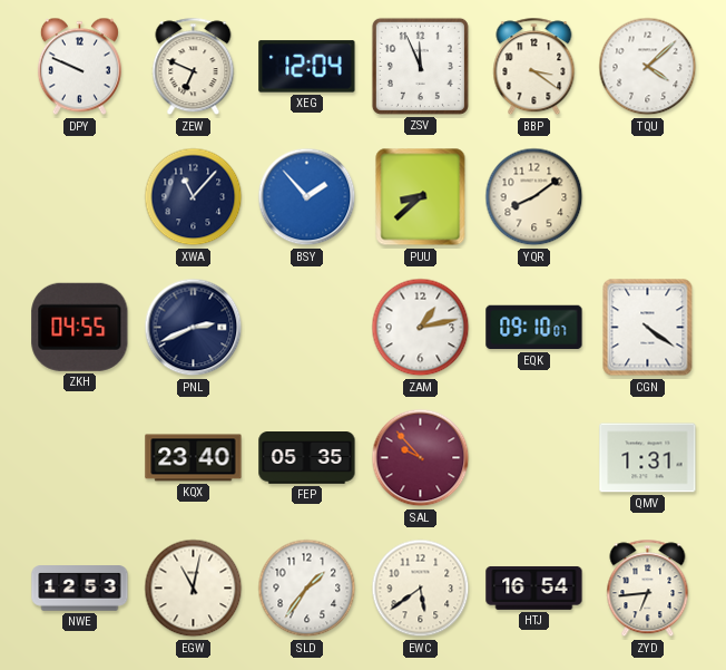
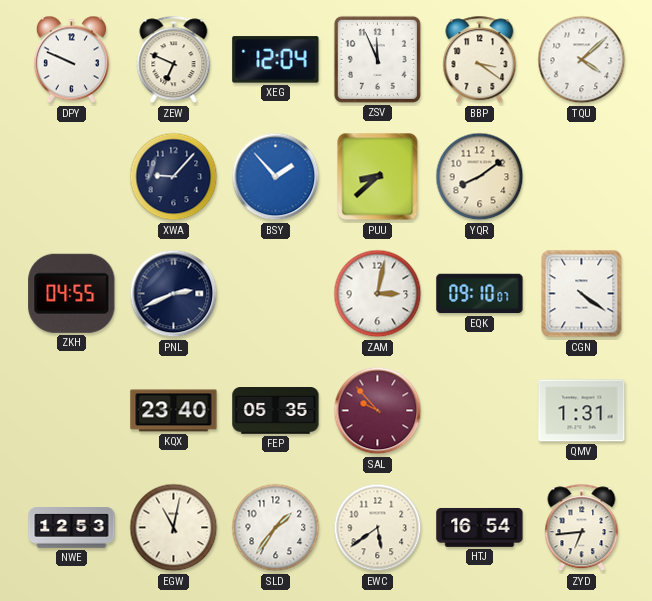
XWA: 11:07 -> 9:07
ZAM: 1:13 -> 3:02
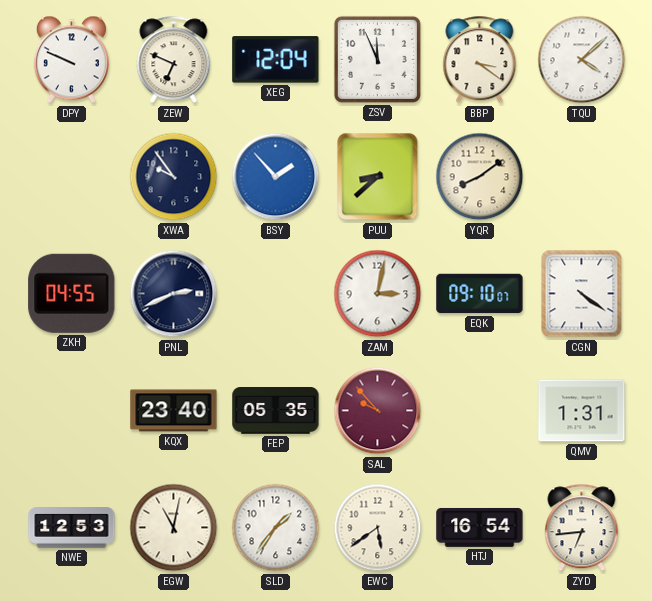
XWA: 9:07 -> 9:54
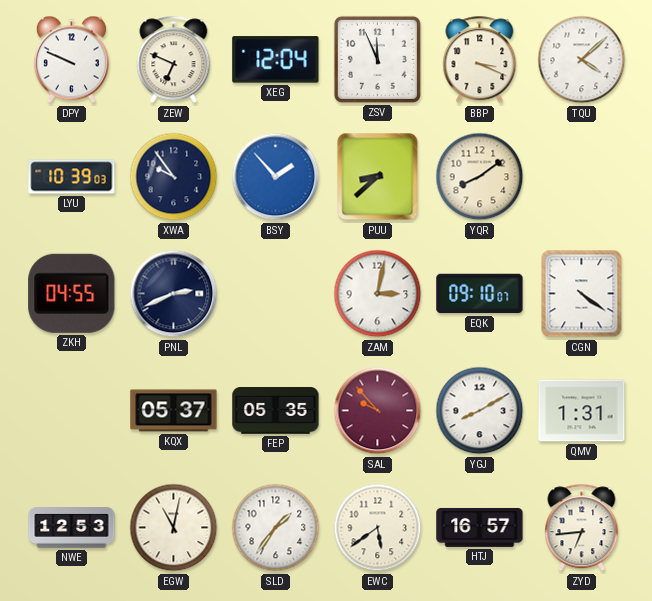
BBP: 3:21 -> 3:19
LYU: none -> 10:39
KQX: 23:40 -> 05:37
YGJ: none -> 8:10
HTJ: 16:54 -> 16:57
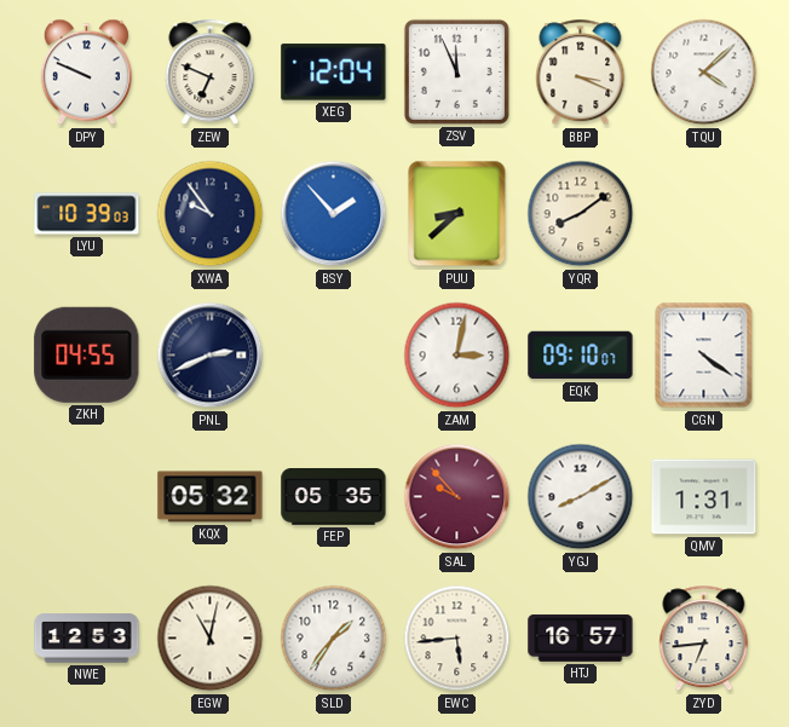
KQX: 05:37 -> 05:32
EWC: 5:39 -> 5:44
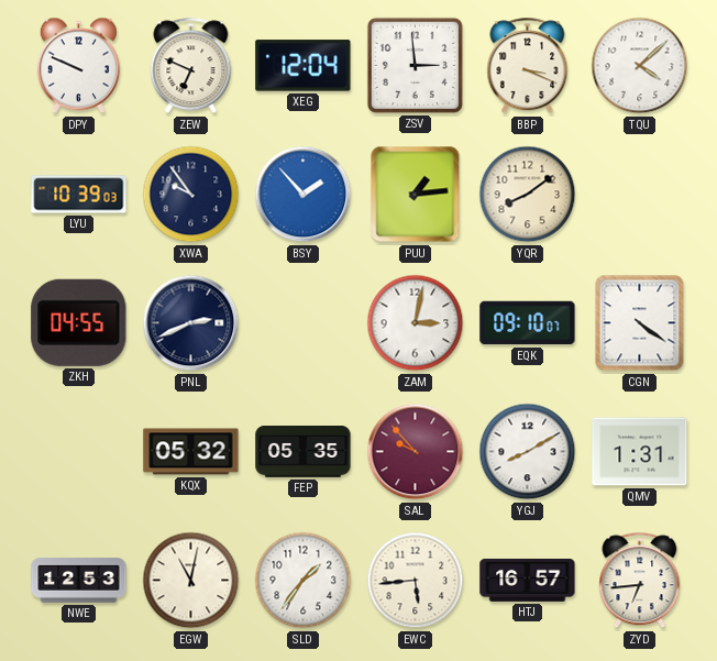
ZSV: 11:56 -> 2:59
PUU: 8:38 -> 1:14
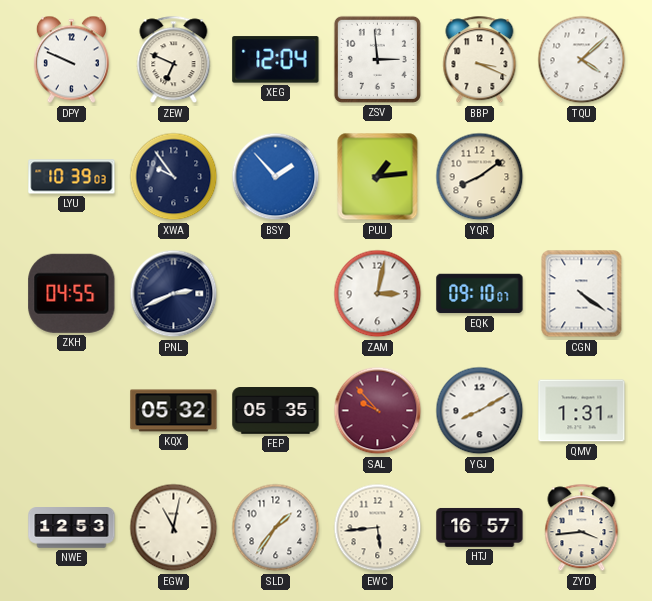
ZYD: 6:44 -> 3:44
